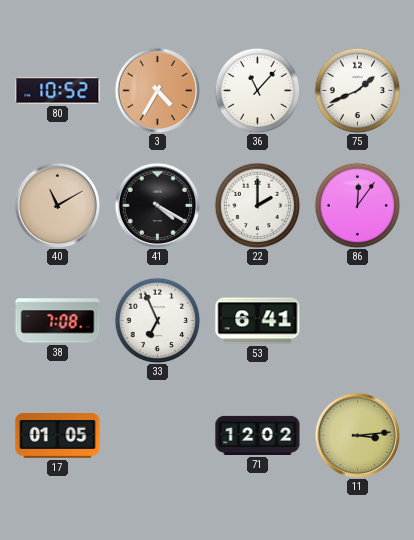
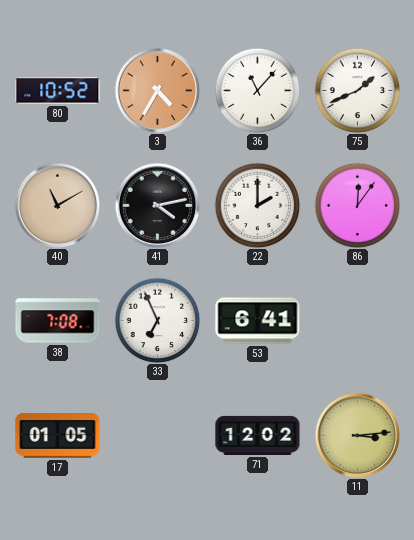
41: 4:20 -> 4:13
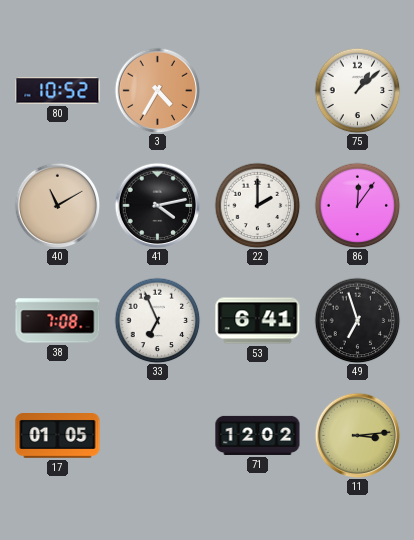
36: 11:07 -> none
75: 1:41 -> 1:08
49: none -> 6:57
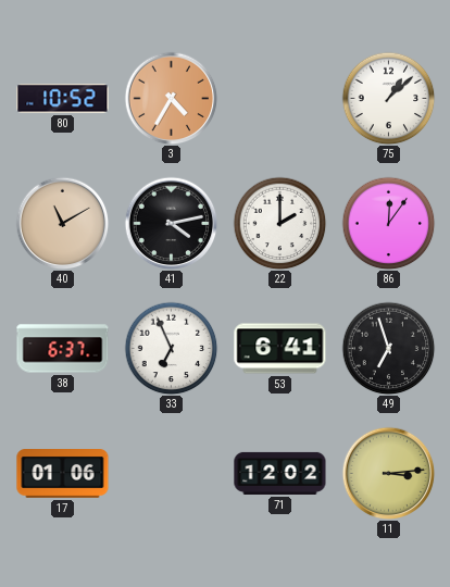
38: 7:08 -> 6:37
17: 01:05 -> 01:06
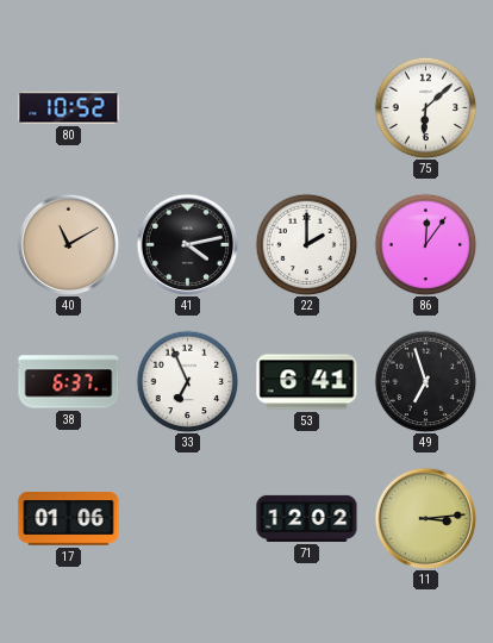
3: 4:35 -> none
75: 1:08 -> 6:08
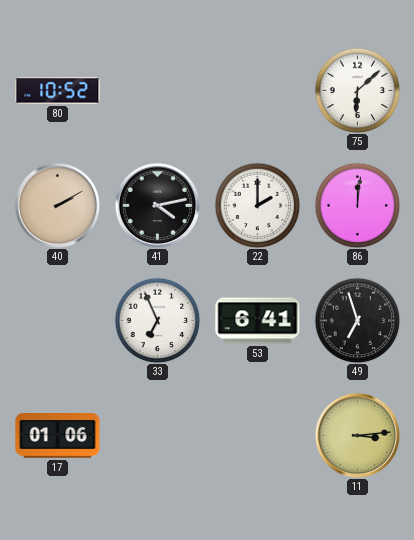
40: 11:10 -> 2:10
86: 12:06 -> 12:01
38: 6:37 -> none
71: 12:02 -> none
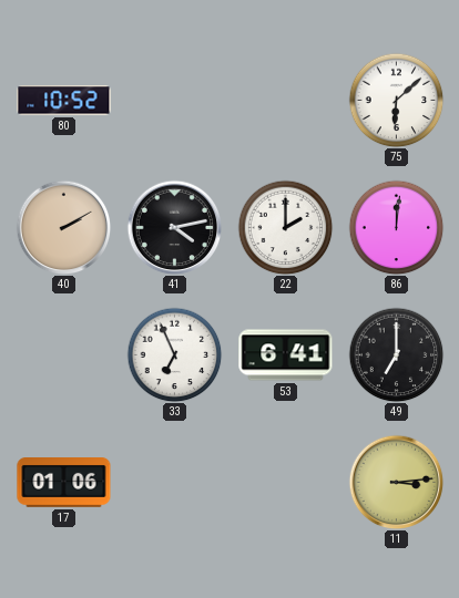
49: 6:57 -> 7:00
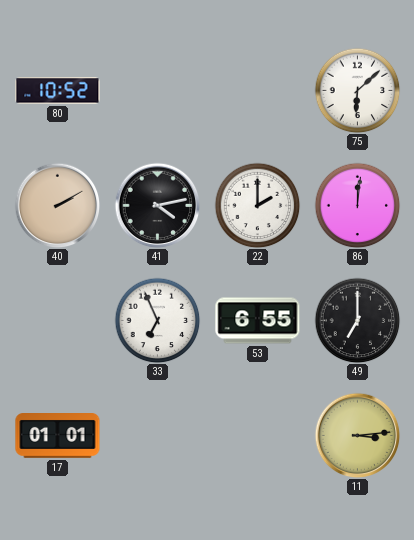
53: 6:41 -> 6:55
17: 01:06 -> 01:01
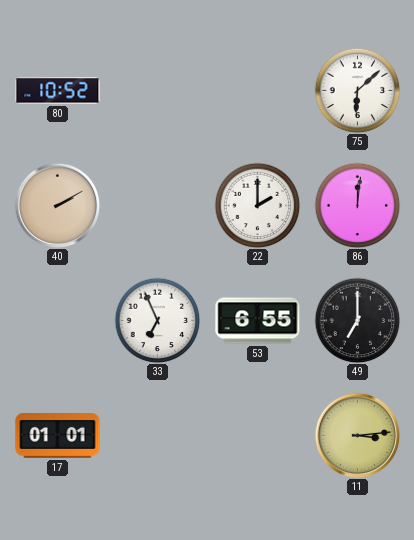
41: 4:13 -> none
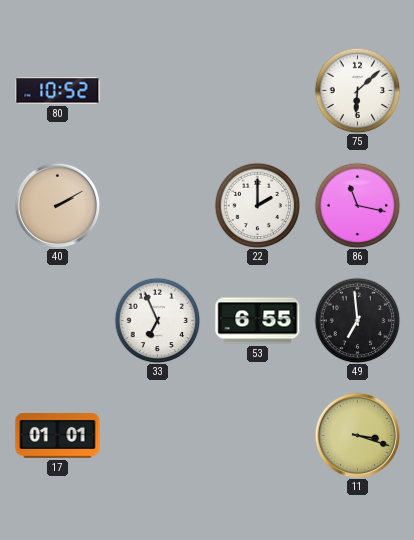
86: 12:01 -> 11:17
49: 7:00 -> 6:59
11: 3:14 -> 3:18
